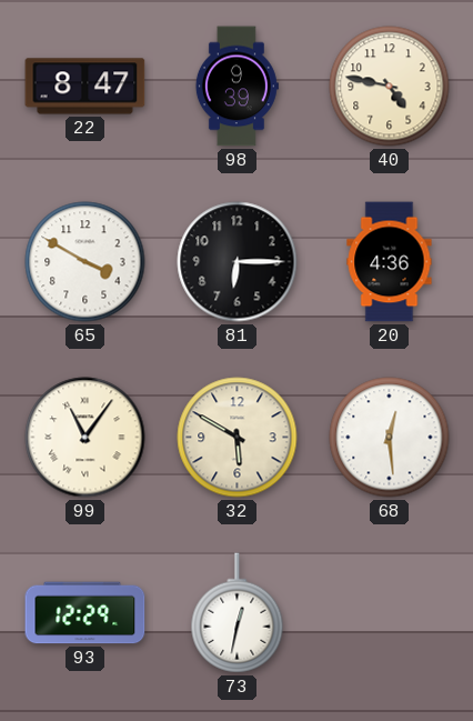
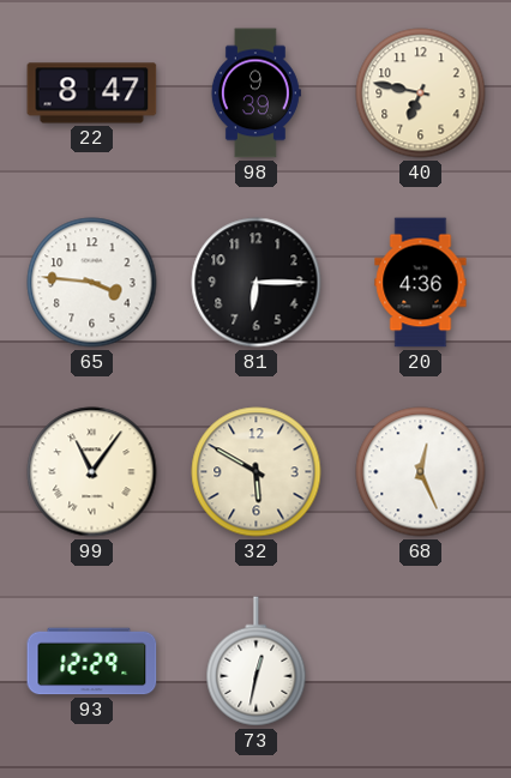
40: 4:47 -> 6:47
65: 3:50 -> 3:46
68: 12:29 -> 12:26
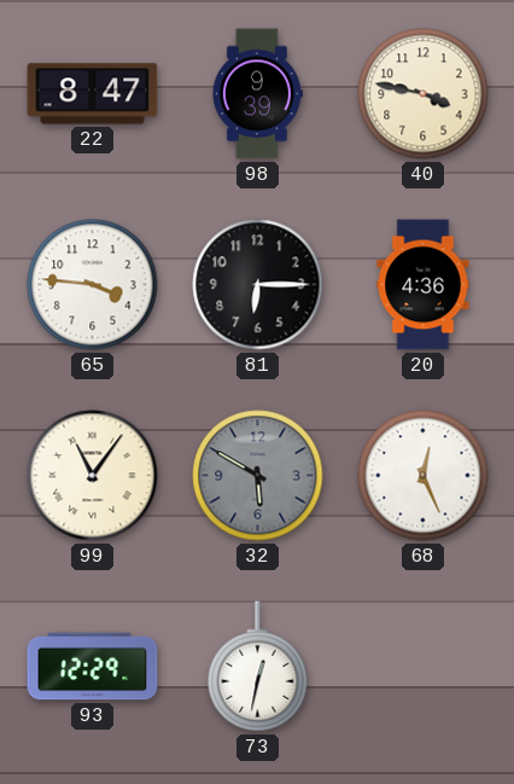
40: 6:47 -> 3:47
32 dial: cream -> grey
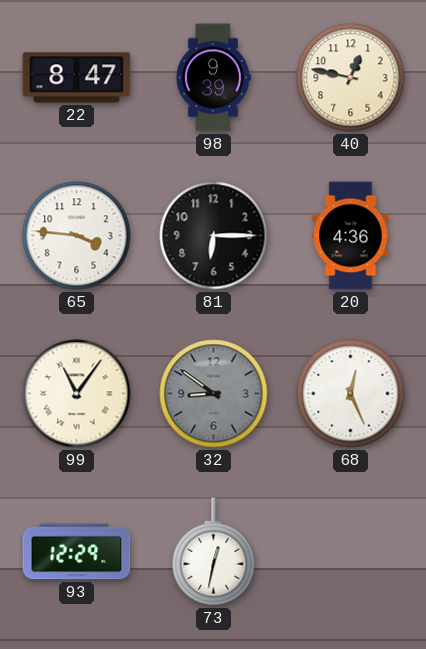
40: 3:47 -> 12:47
32: 5:50 -> 8:51
